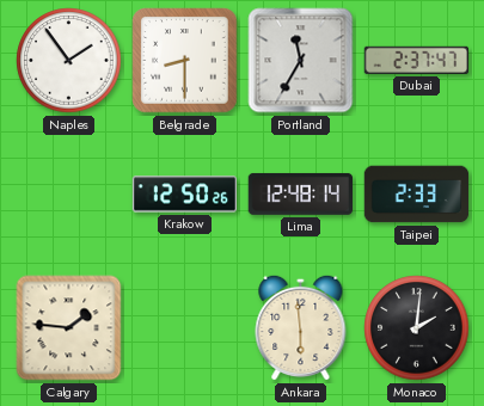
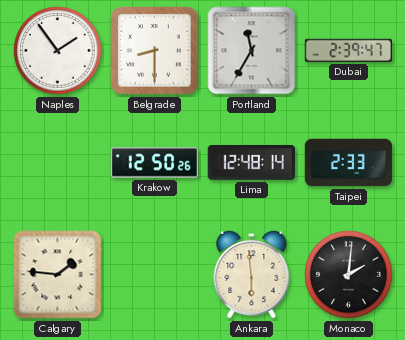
Dubai: 2:37 -> 2:39
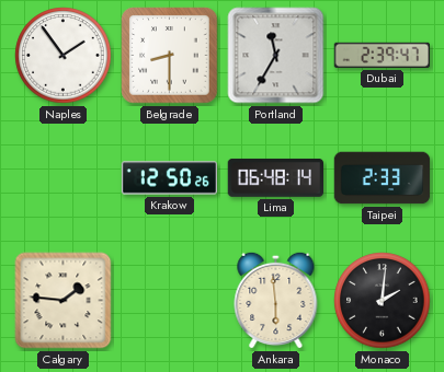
Lima: 12:48 -> 06:48
